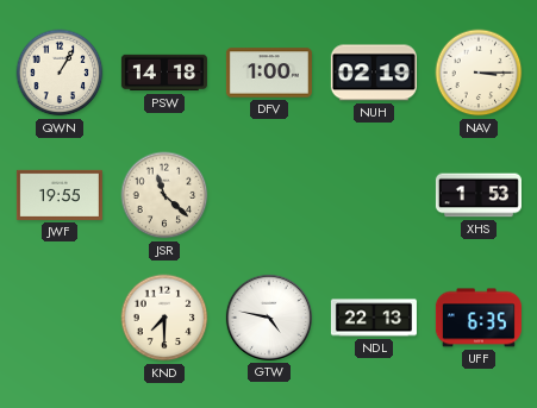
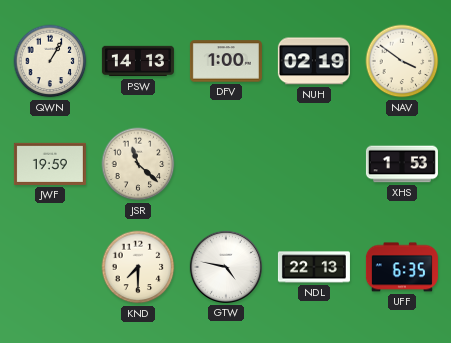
PSW: 14:18 -> 14:13
NAV: 3:15 -> 3:51
JWF: 19:55 -> 19:59
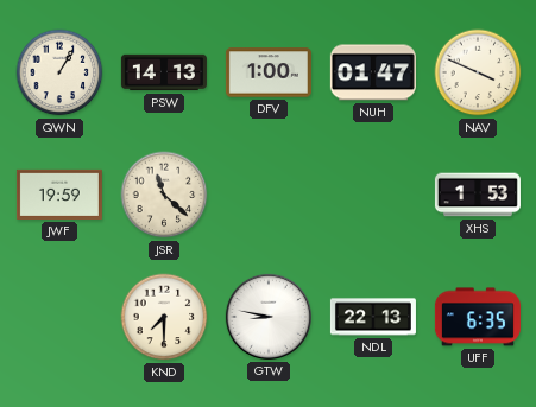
NUH: 02:19 -> 01:47
NAV: 3:51 -> 3:49
GTW: 4:47 -> 8:47
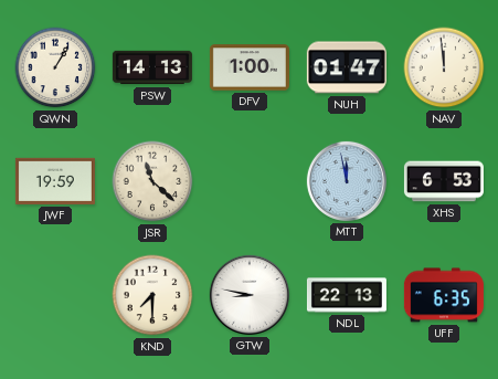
NAV: 3:49 -> 11:59
MTT: none -> 11:58
XHS: 1:53 -> 6:53
